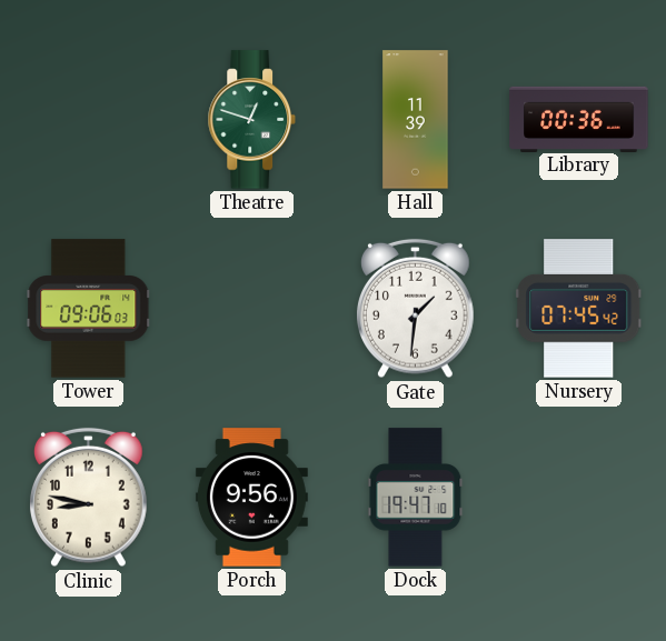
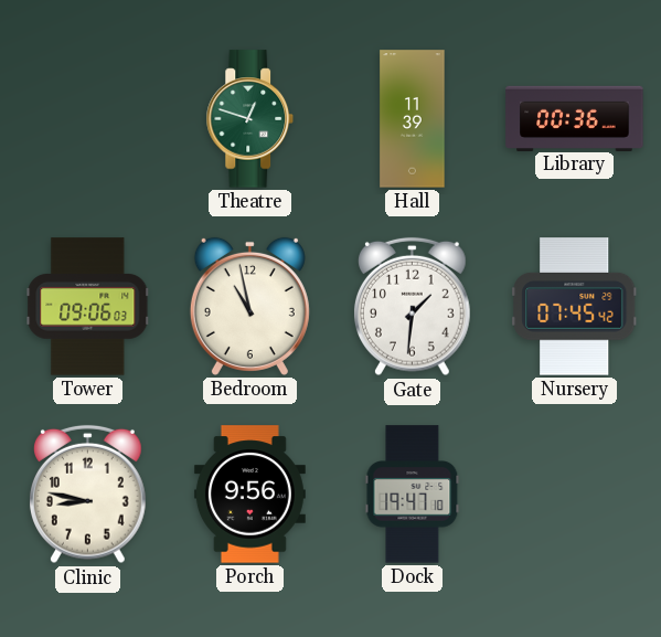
Bedroom: none -> 10:58
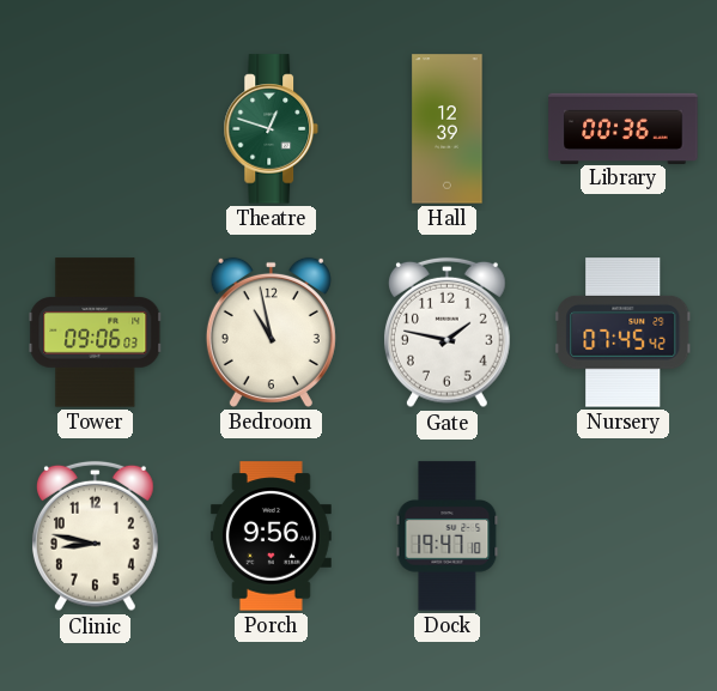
Hall: 11:39 -> 12:39
Gate: 1:31 -> 1:47
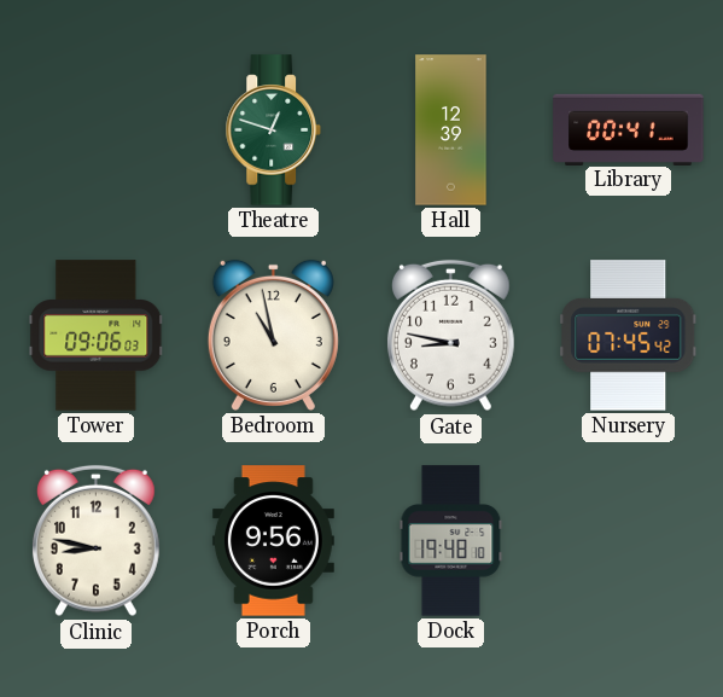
Library: 00:36 -> 00:41
Gate: 1:47 -> 8:47
Dock: 19:47 -> 19:48
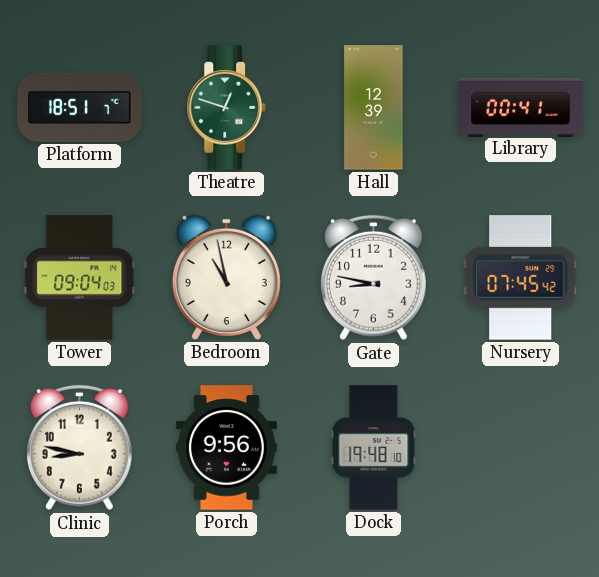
Platform: none -> 18:51
Tower: 09:06 -> 09:04
